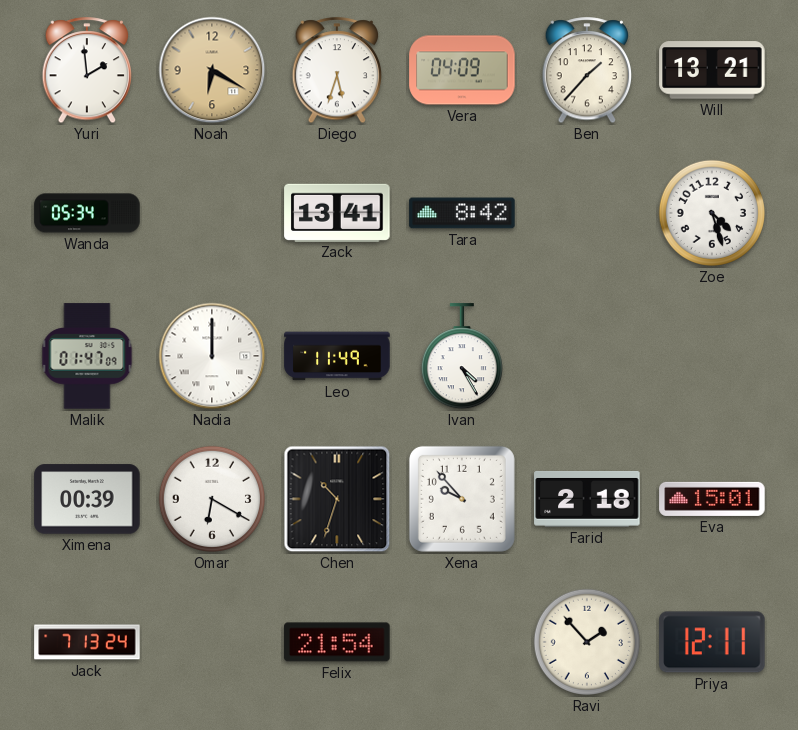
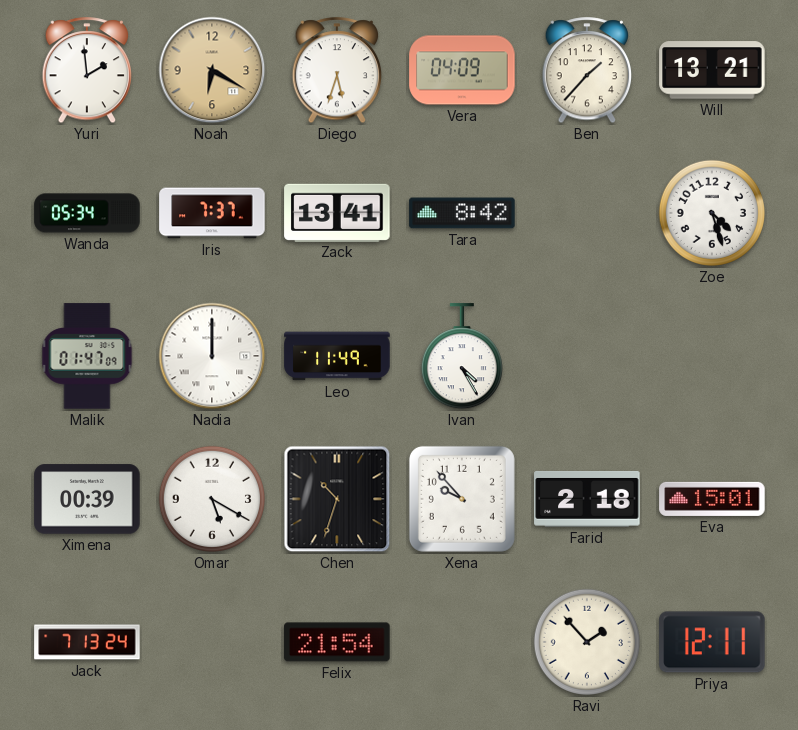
Iris: none -> 7:37
Omar: 6:20 -> 5:20
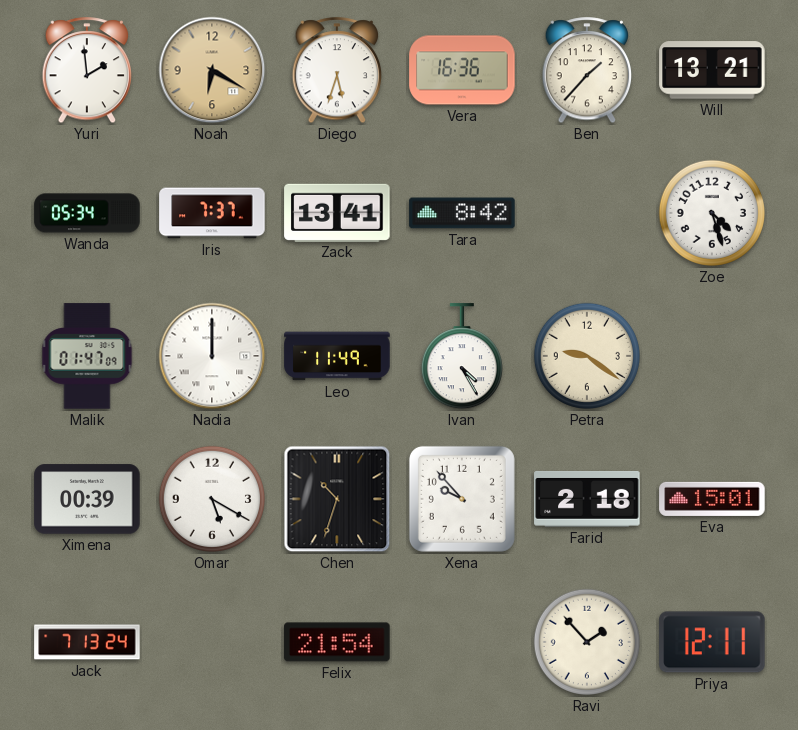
Vera: 04:09 -> 16:36
Petra: none -> 9:21
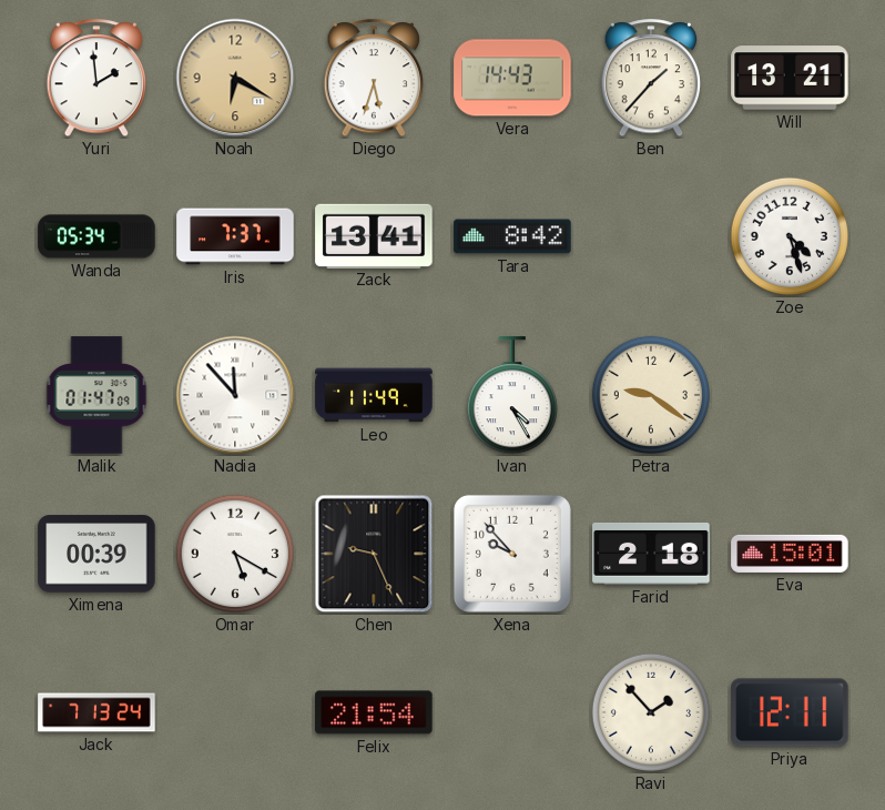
Vera: 16:36 -> 14:43
Nadia: 12:00 -> 11:53
Chen: 10:33 -> 9:26
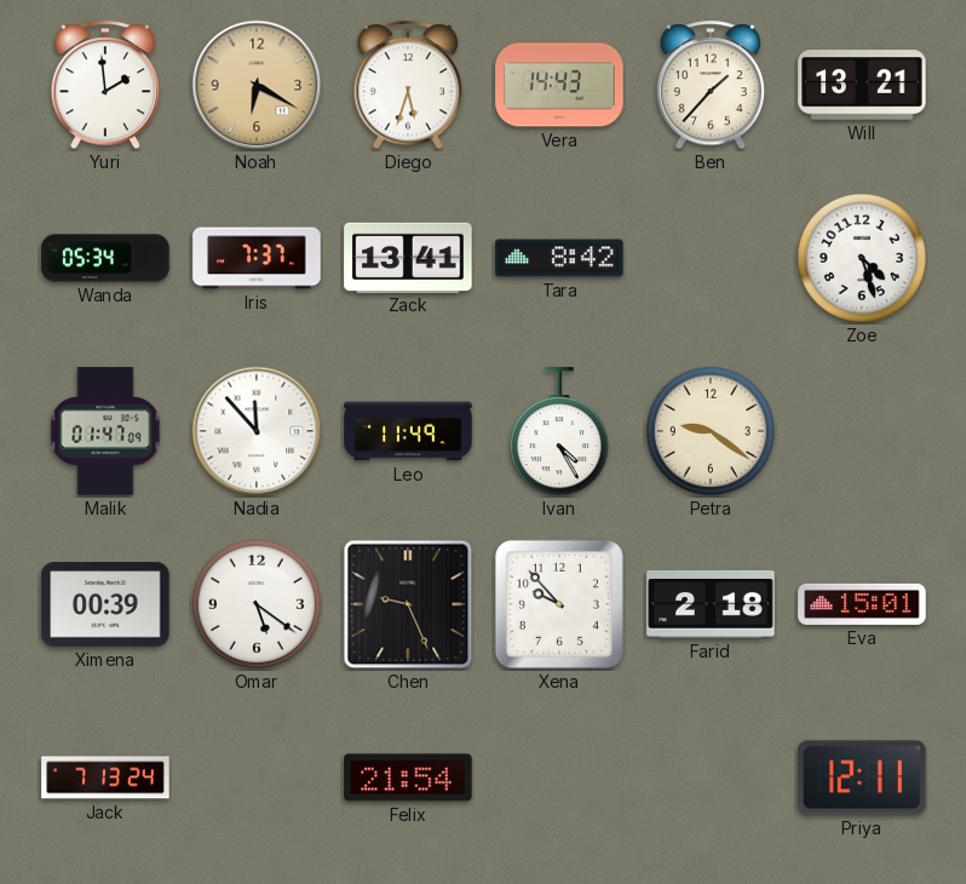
Omar: 5:20 -> 5:21
Ravi: 1:53 -> none
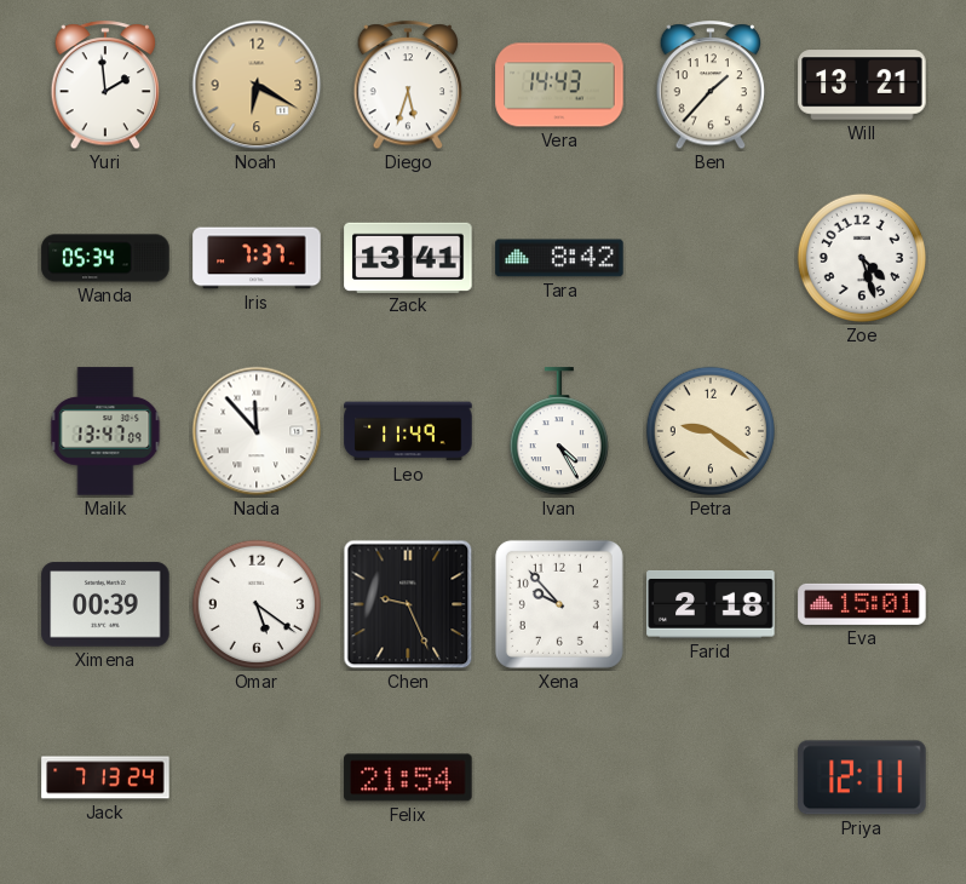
Malik: 01:47 -> 13:47
